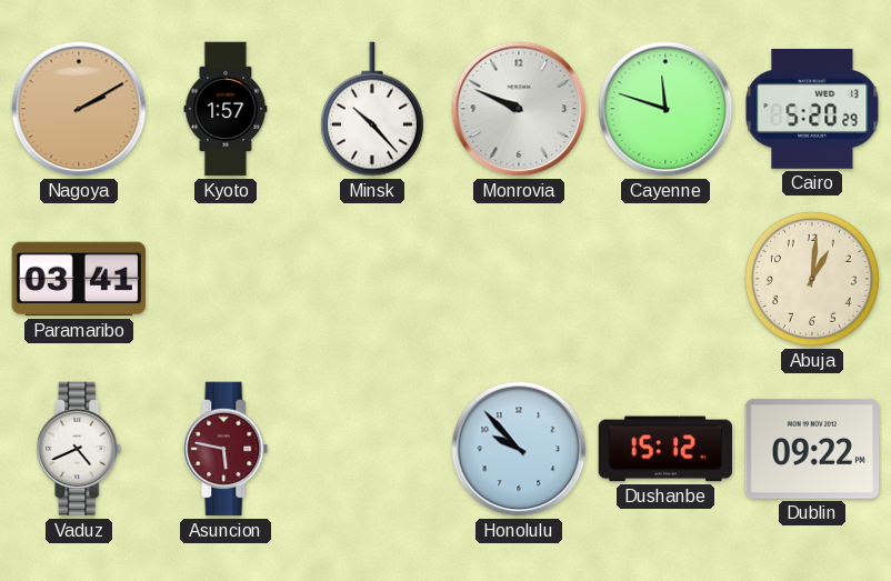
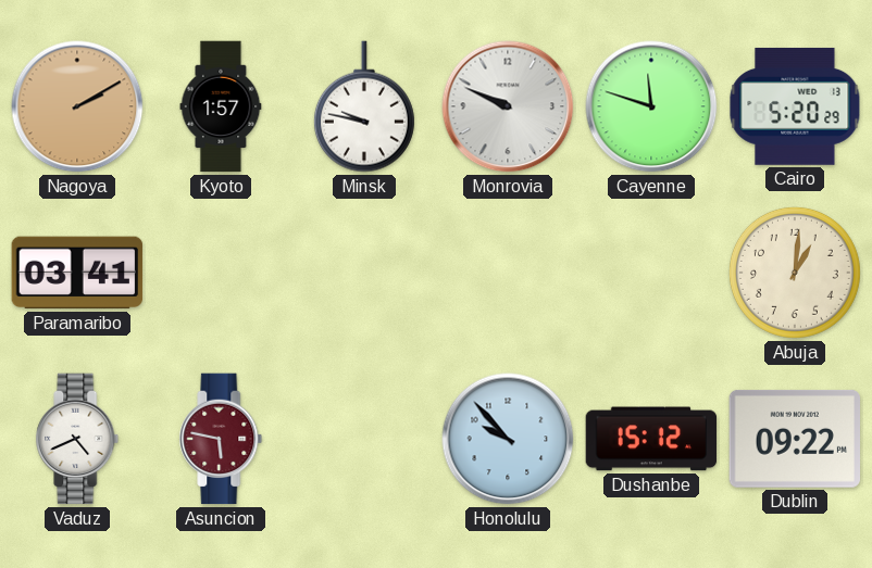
Minsk: 10:23 -> 9:47
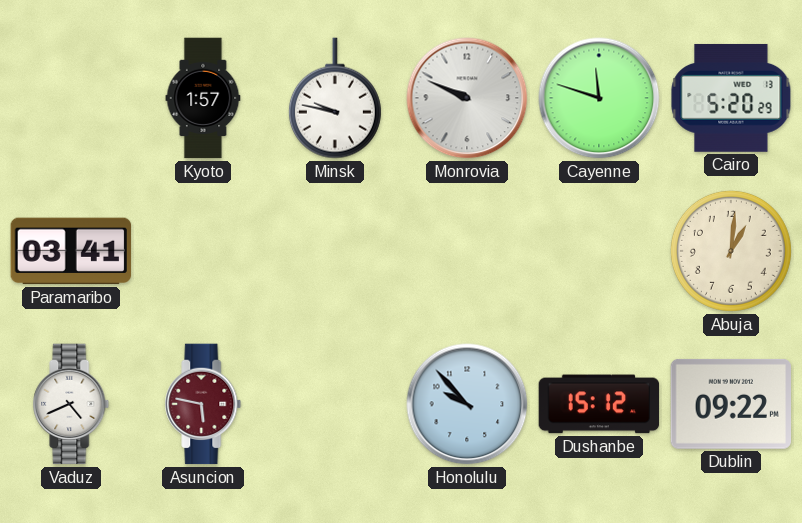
Nagoya: 2:10 -> none
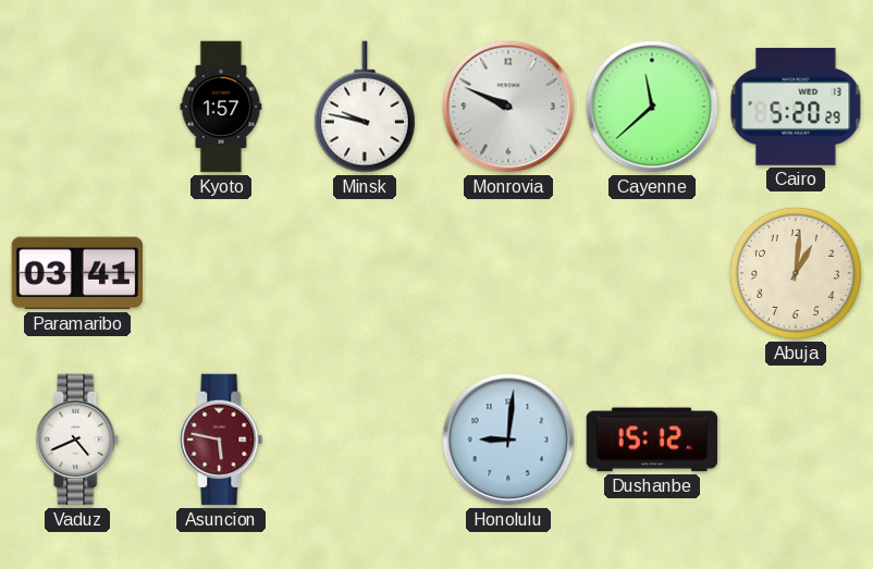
Cayenne: 11:48 -> 11:38
Honolulu: 9:53 -> 9:01
Dublin: 09:22 -> none
